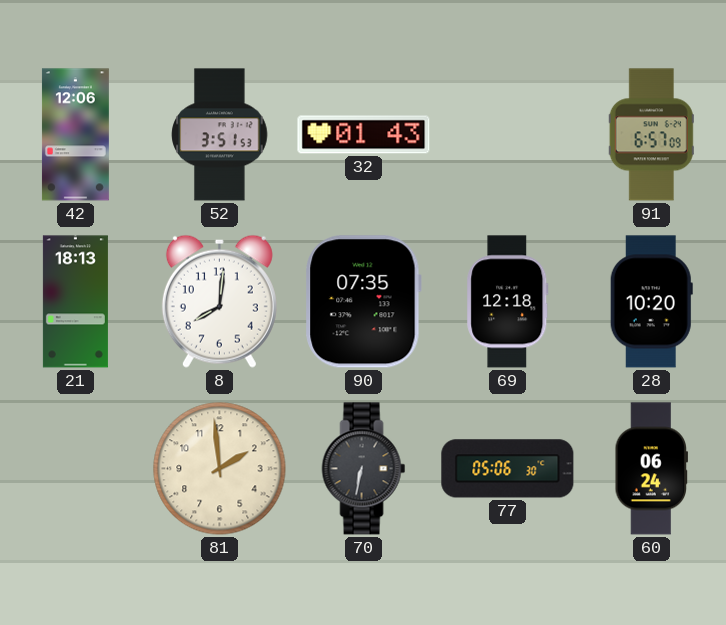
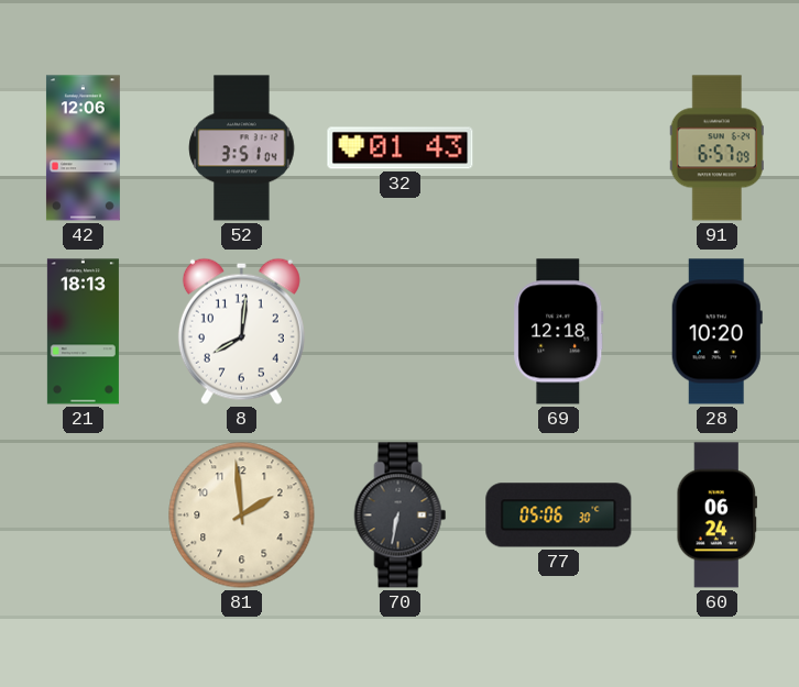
52: 3:51:53 -> 3:51:04
90: 07:35 -> none
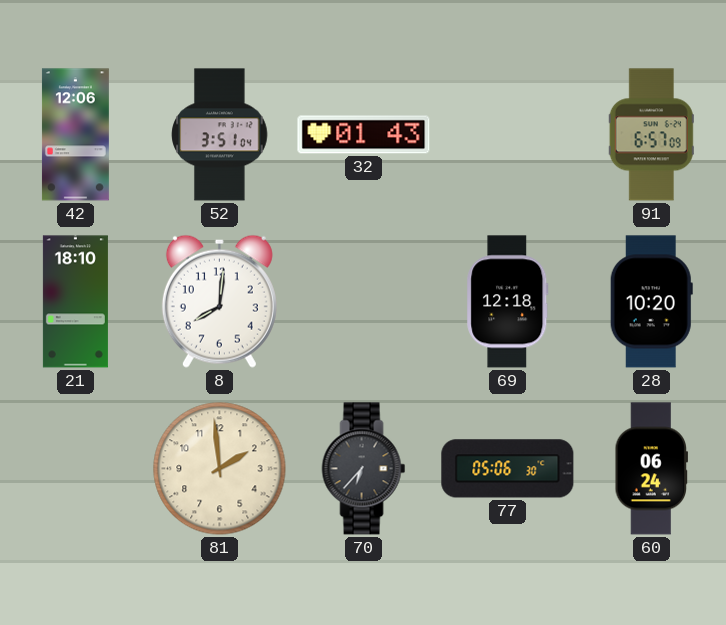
21: 18:13 -> 18:10
70: 6:32 -> 6:37
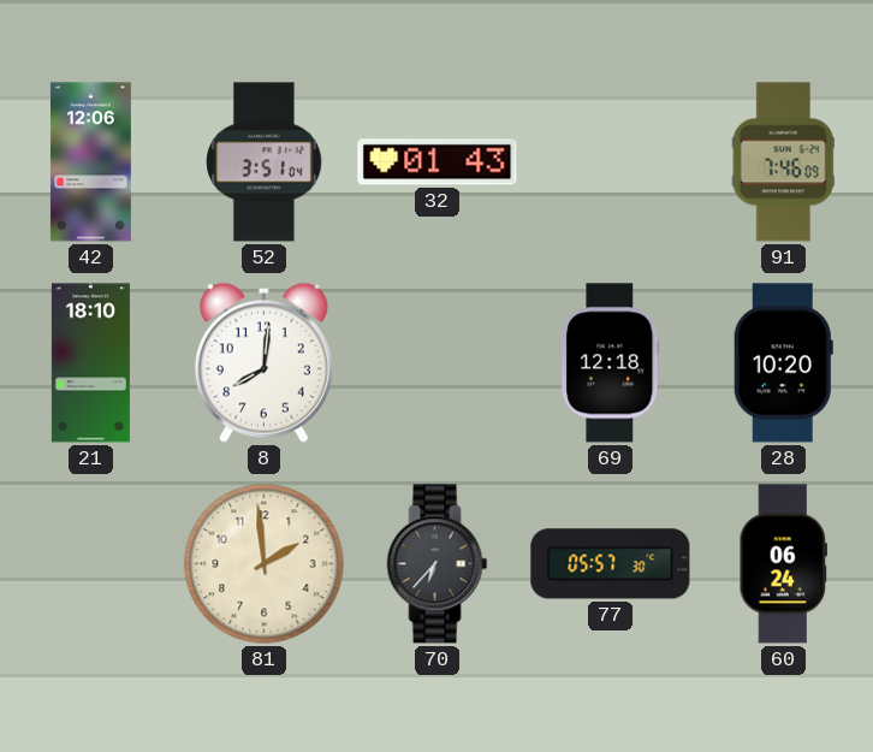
91: 6:57 -> 7:46
77: 05:06 -> 05:57
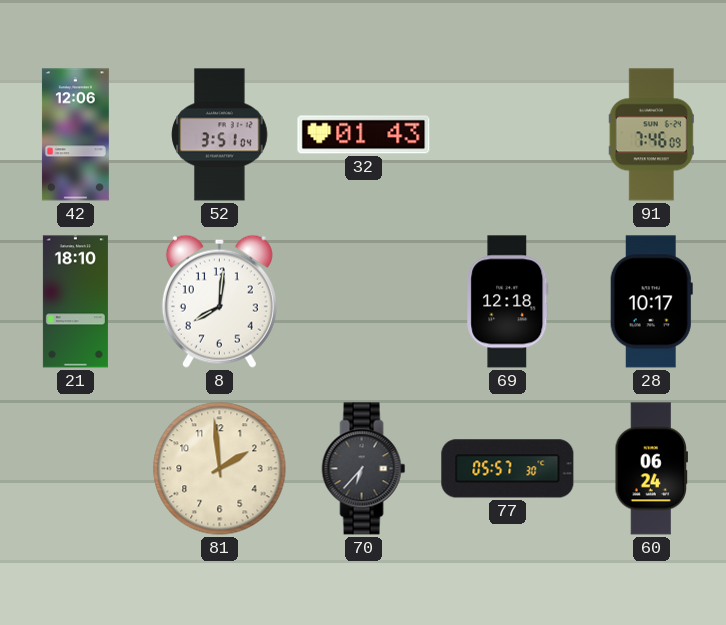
28: 10:20 -> 10:17
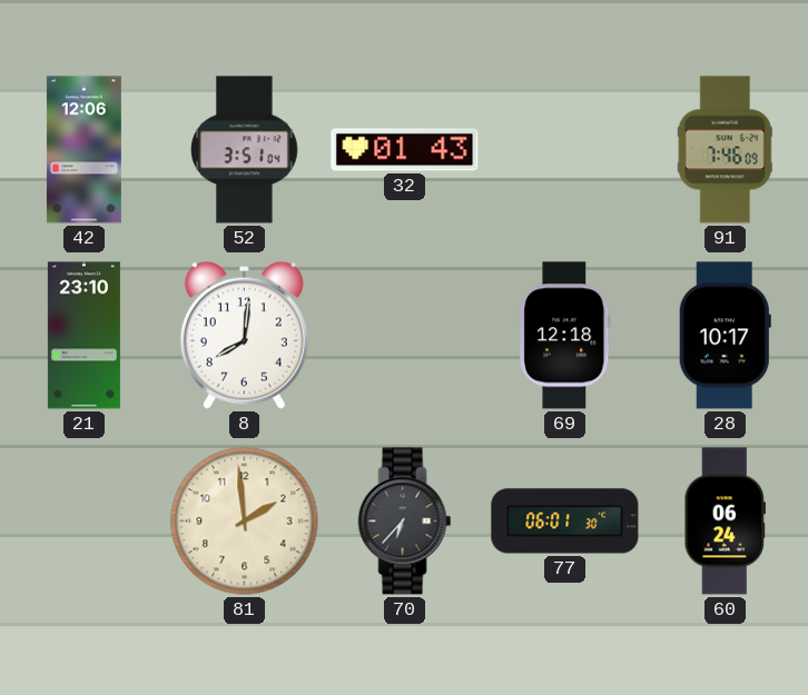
21: 18:10 -> 23:10
77: 05:57 -> 06:01
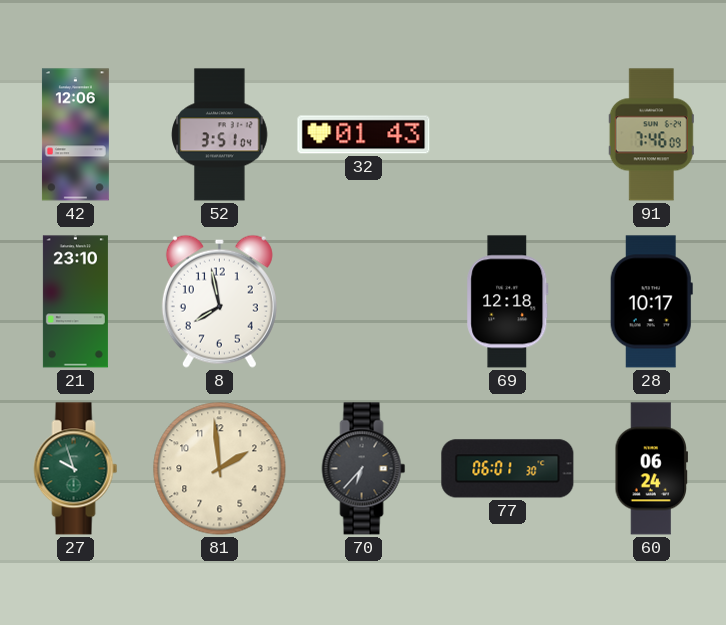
8: 8:01 -> 7:58
27: none -> 9:57
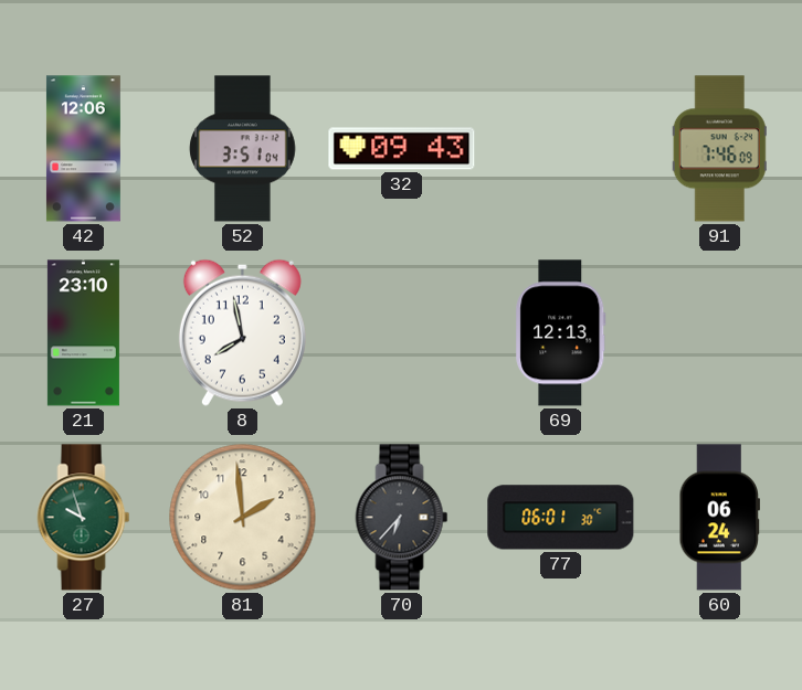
32: 01:43 -> 09:43
69: 12:18 -> 12:13
28: 10:17 -> none
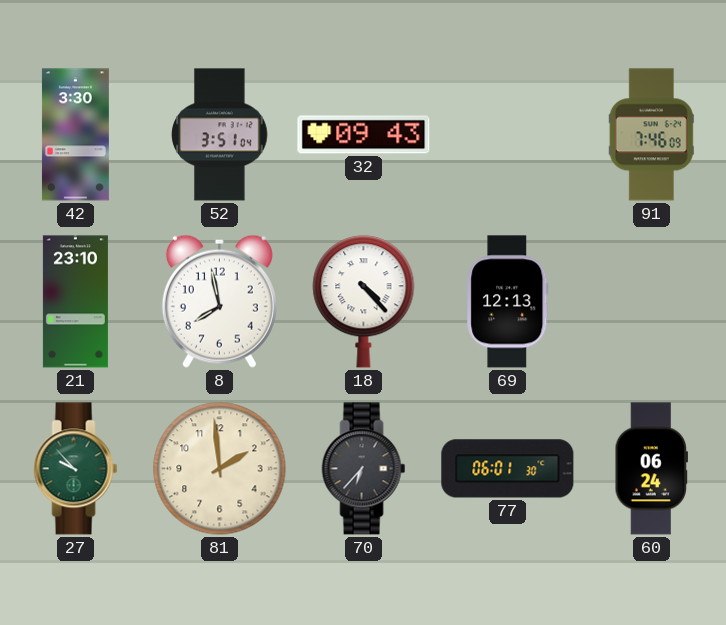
42: 12:06 -> 3:30
18: none -> 4:23
27: 9:57 -> 9:53
